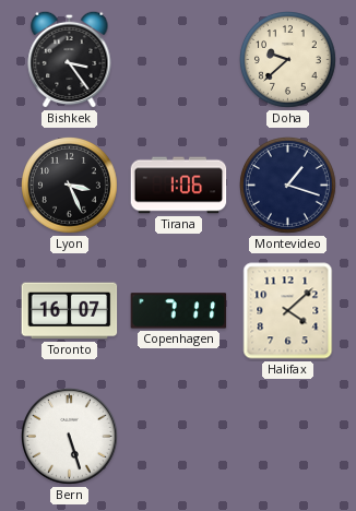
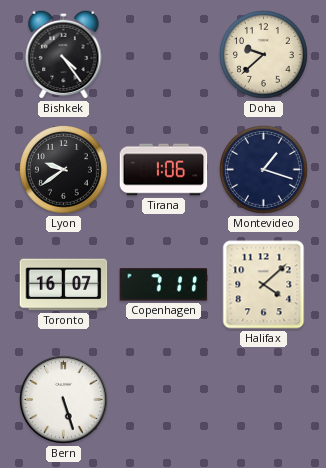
Bishkek: 3:24 -> 4:24
Lyon: 3:26 -> 9:39
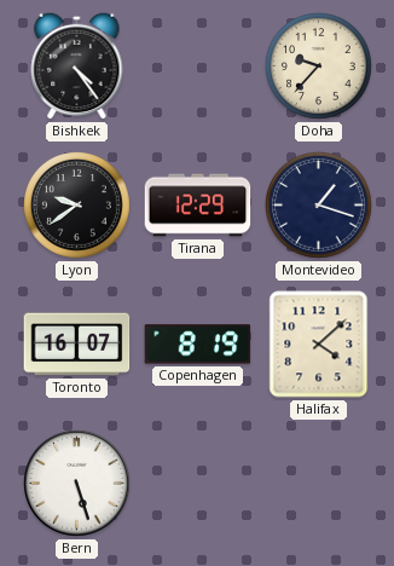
Doha: 9:38 -> 9:37
Tirana: 1:06 -> 12:29
Copenhagen: 7:11 -> 8:19
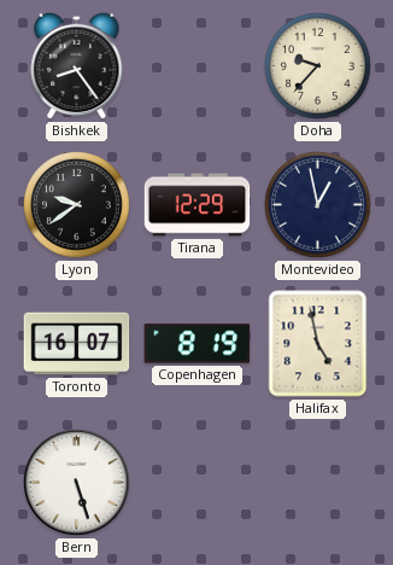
Bishkek: 4:24 -> 8:24
Montevideo: 1:18 -> 12:58
Halifax: 4:08 -> 4:58
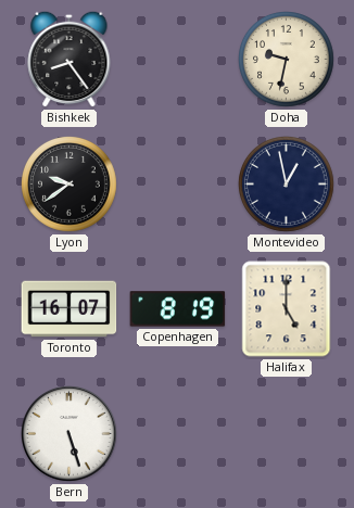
Doha: 9:37 -> 9:32
Tirana: 12:29 -> none
Halifax: 4:58 -> 5:00
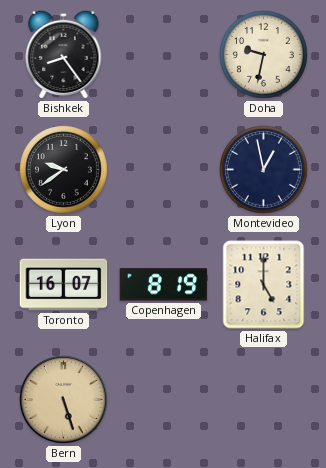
Bern dial: white -> champagne
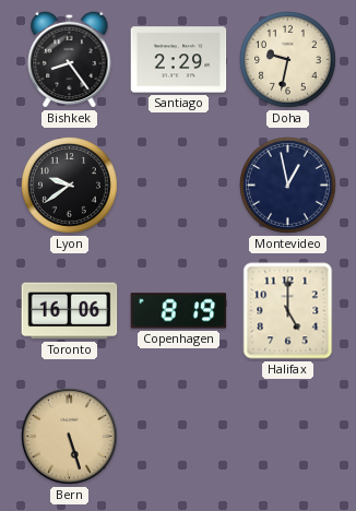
Santiago: none -> 2:29
Toronto: 16:07 -> 16:06
